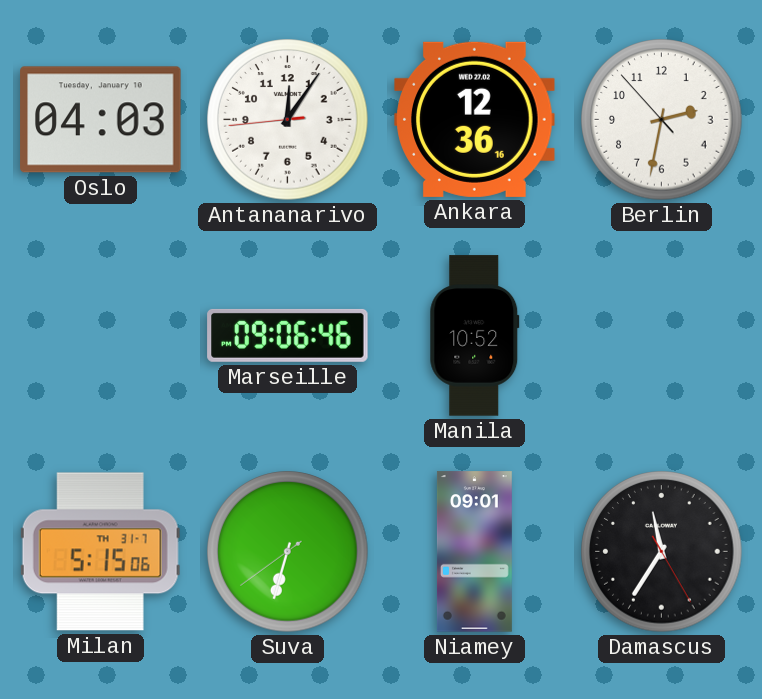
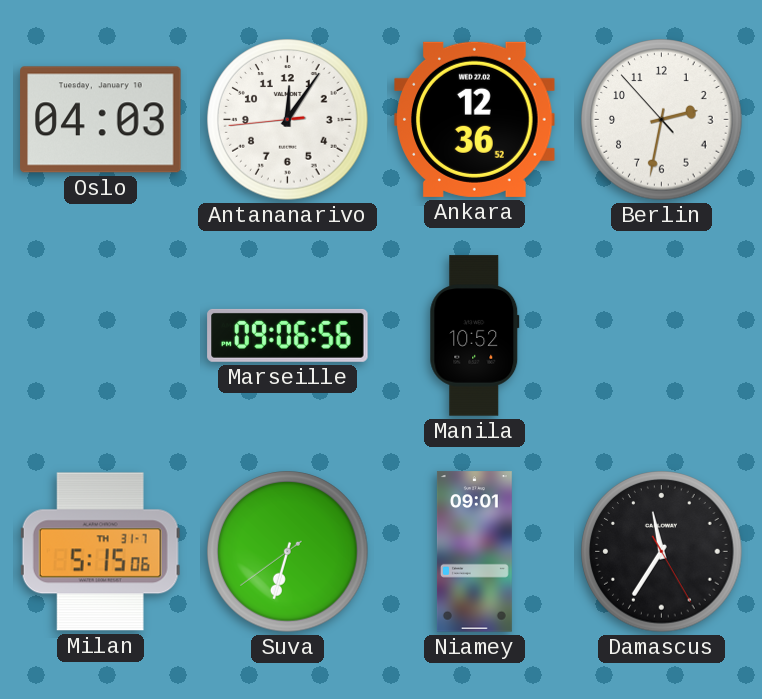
Ankara: 12:36:16 -> 12:36:52
Marseille: 09:06:46 -> 09:06:56
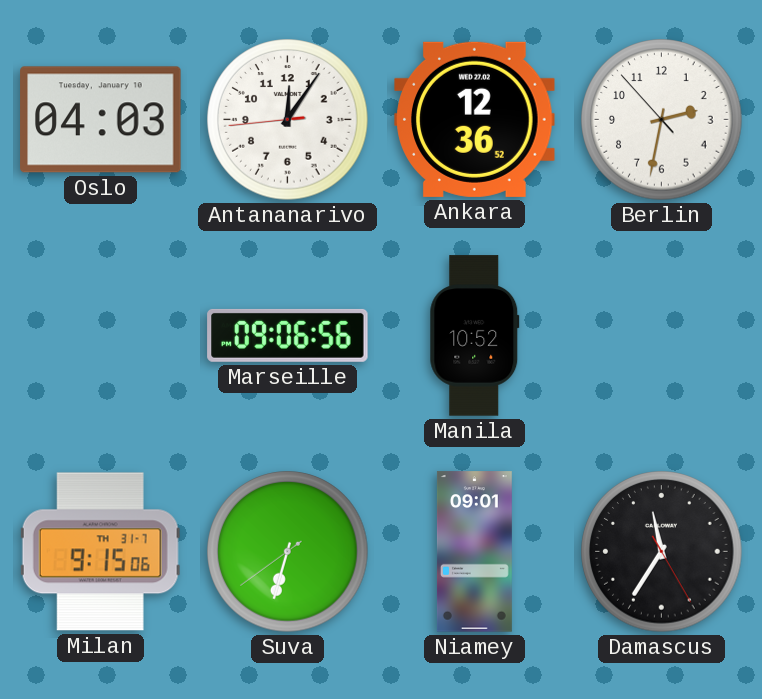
Milan: 5:15 -> 9:15
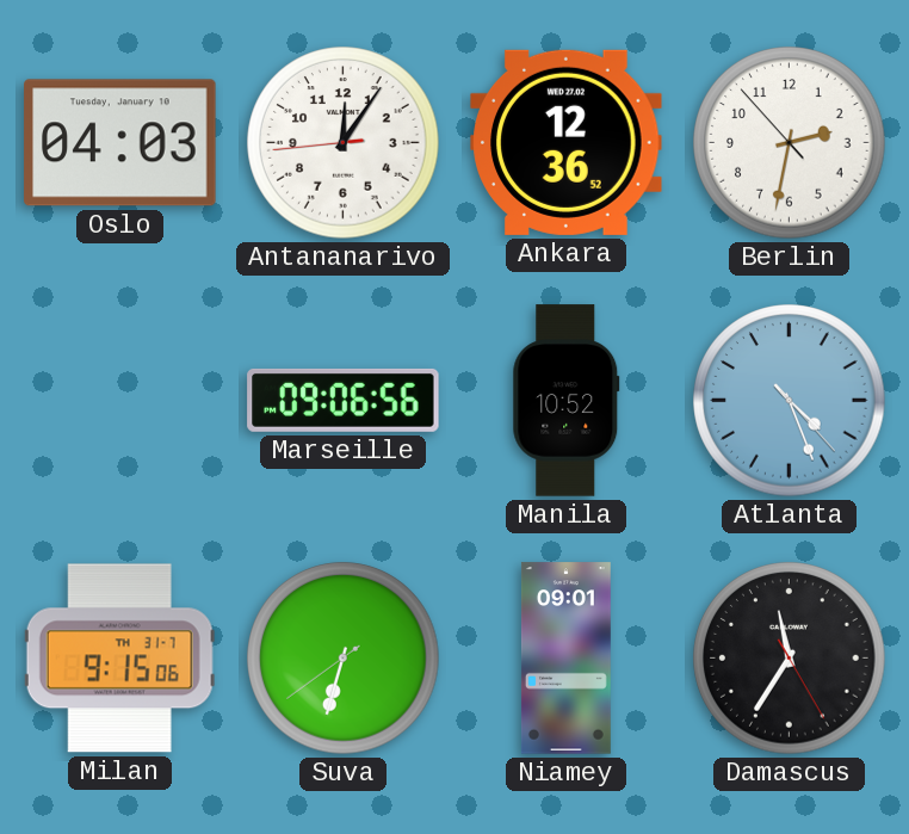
Atlanta: none -> 4:26
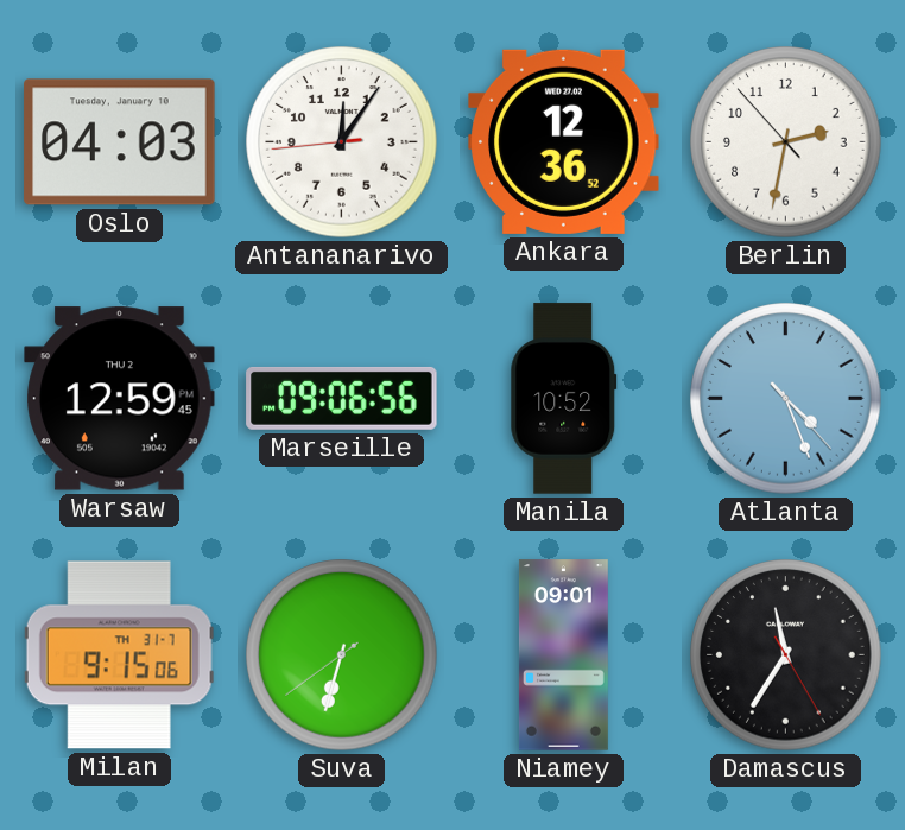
Warsaw: none -> 12:59
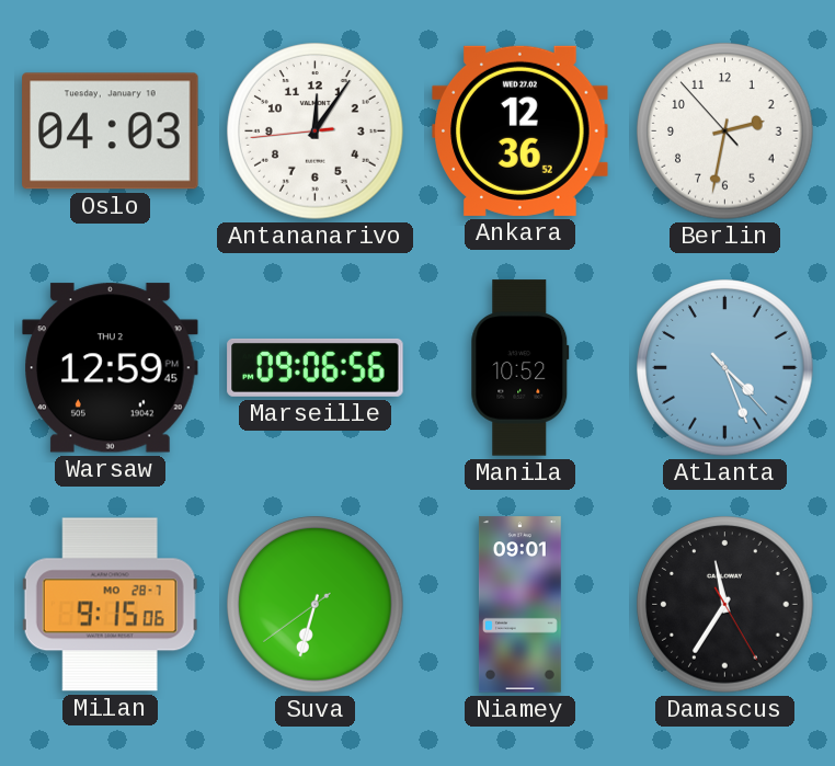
Milan date: TH 31-7 -> MO 28-7
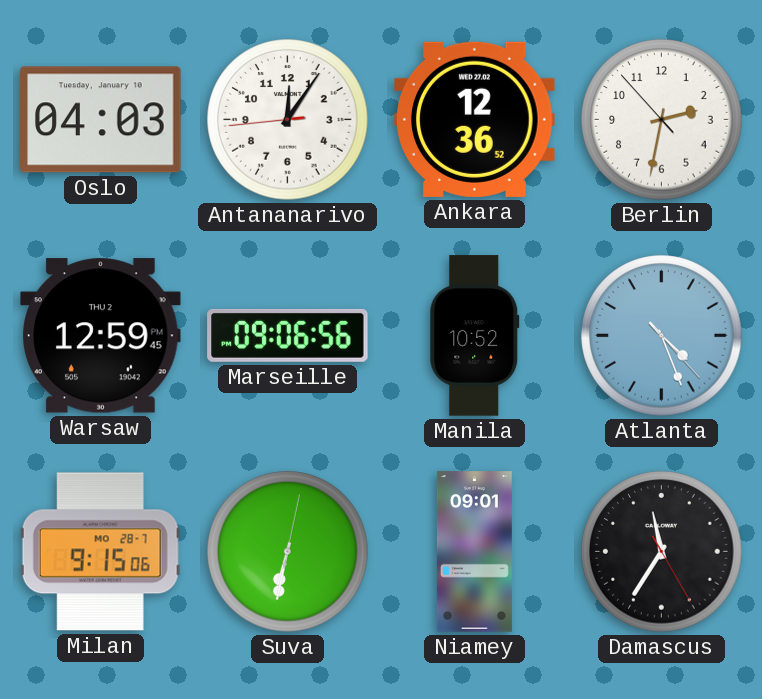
Suva: 6:32:39 -> 6:32:02
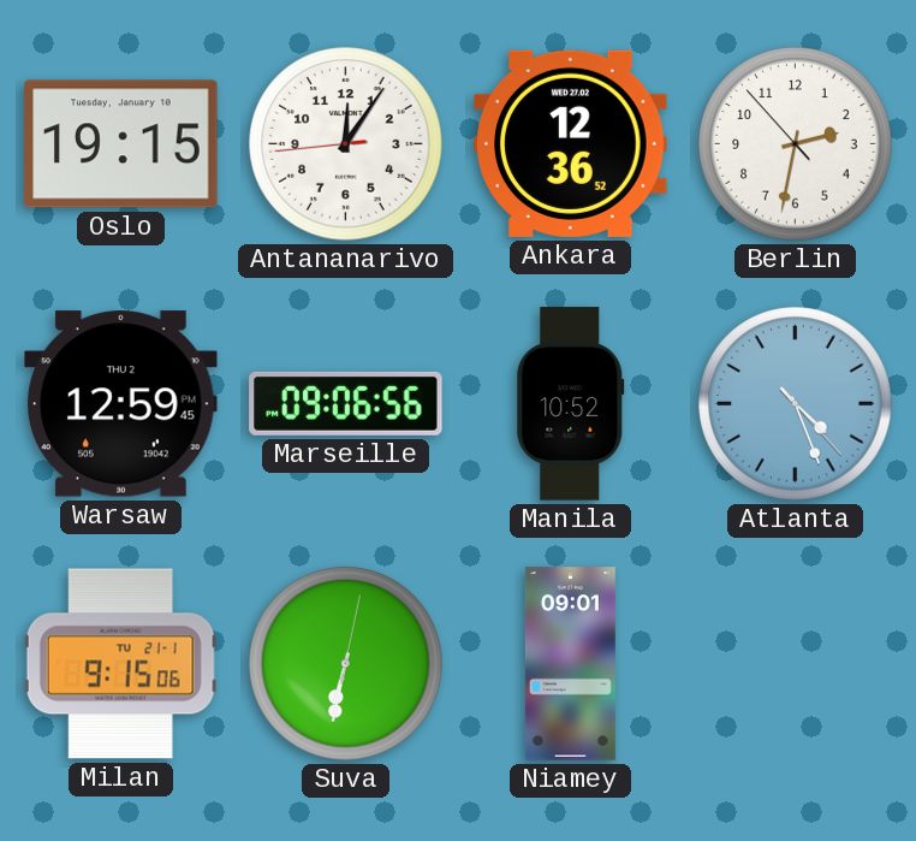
Oslo: 04:03 -> 19:15
Milan date: MO 28-7 -> TU 21-1
Damascus: 11:35 -> none
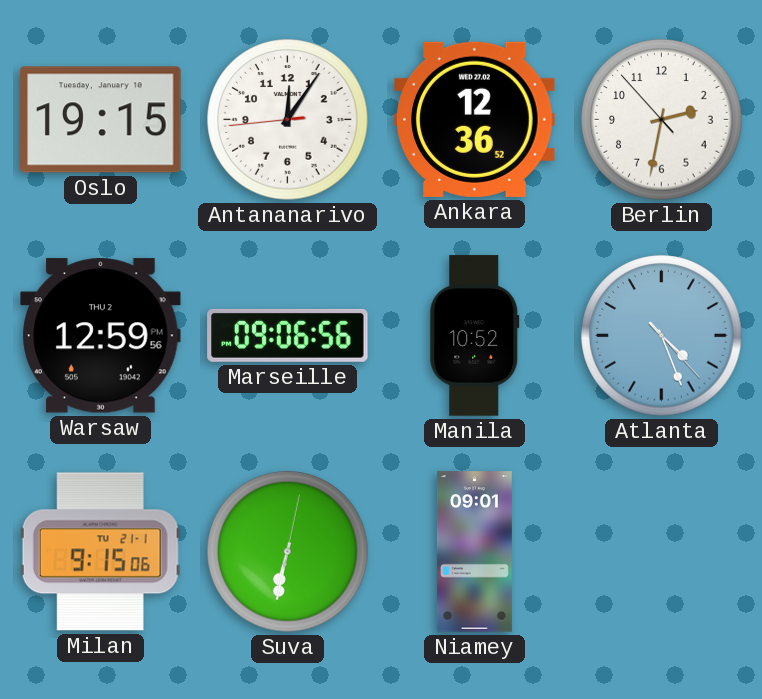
Warsaw: 12:59:45 PM -> 12:59:56 PM
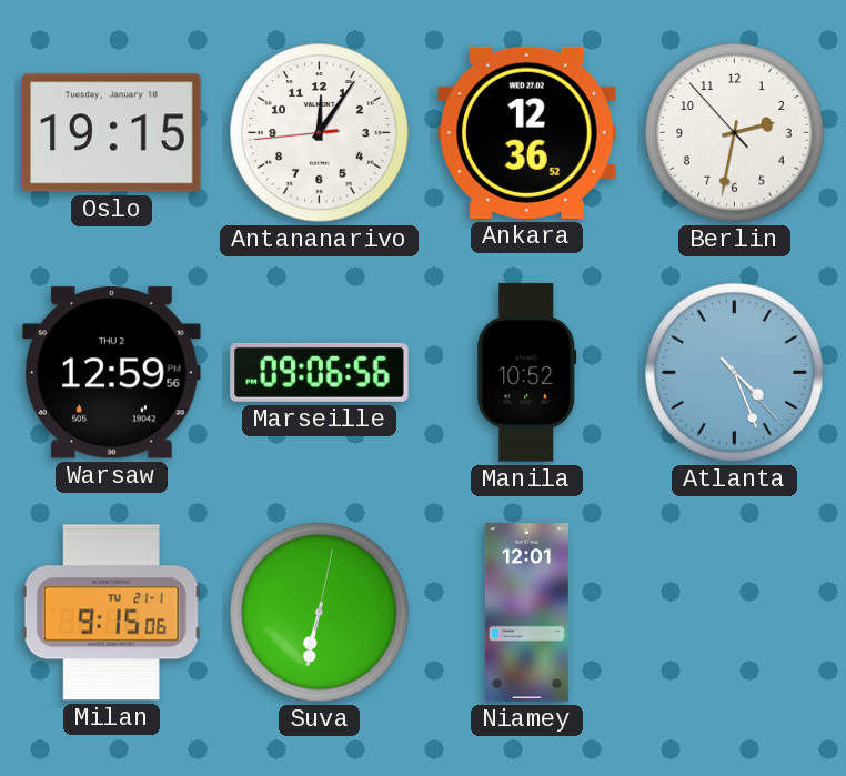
Niamey: 09:01 -> 12:01
